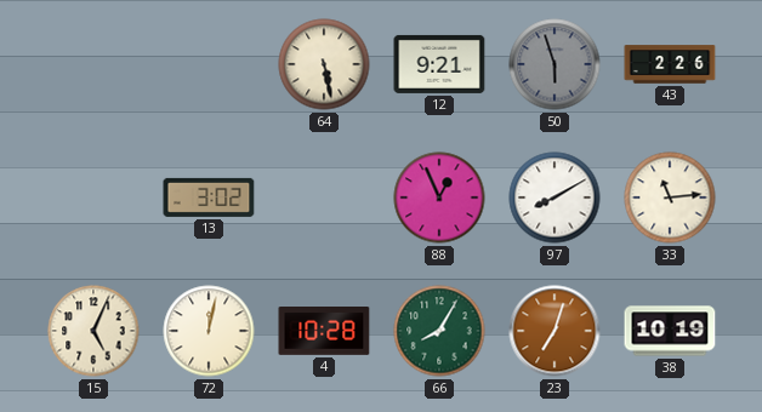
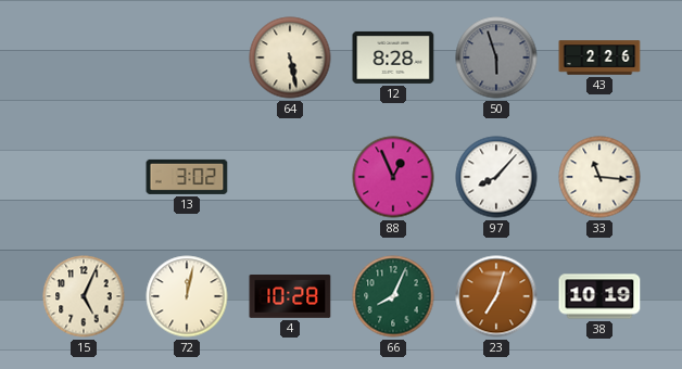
12: 9:21 -> 8:28
97: 8:10 -> 8:07
33: 11:14 -> 11:16
66: 8:05 -> 8:04
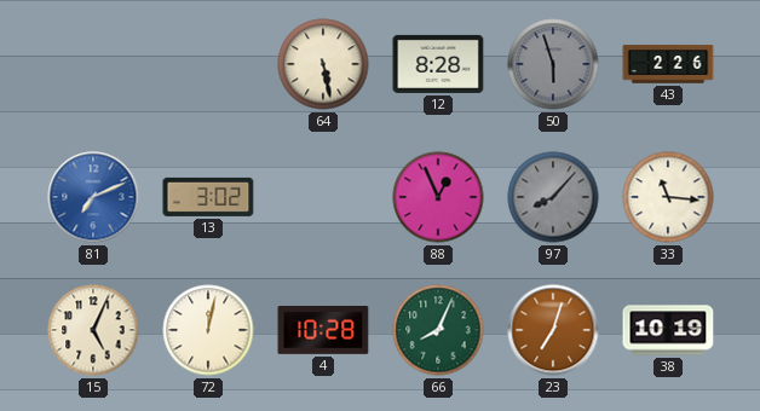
81: none -> 7:11
97 dial: white -> grey
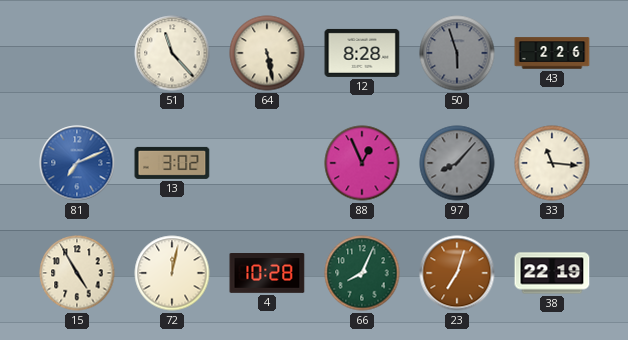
51: none -> 11:23
15: 5:04 -> 4:55
38: 10:19 -> 22:19
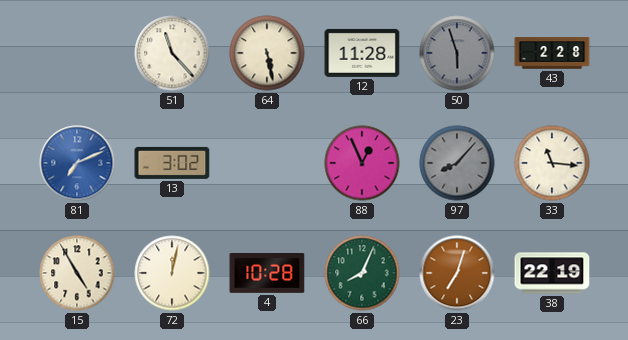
12: 8:28 -> 11:28
43: 2:26 -> 2:28
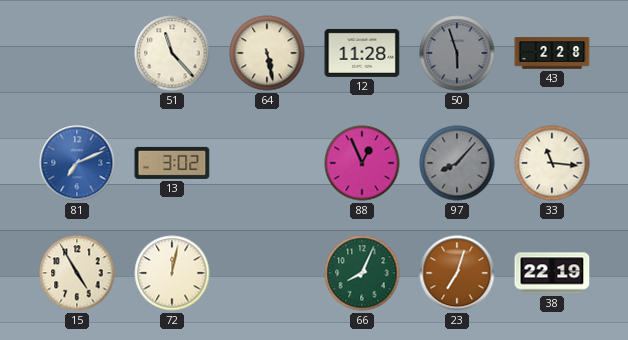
4: 10:28 -> none
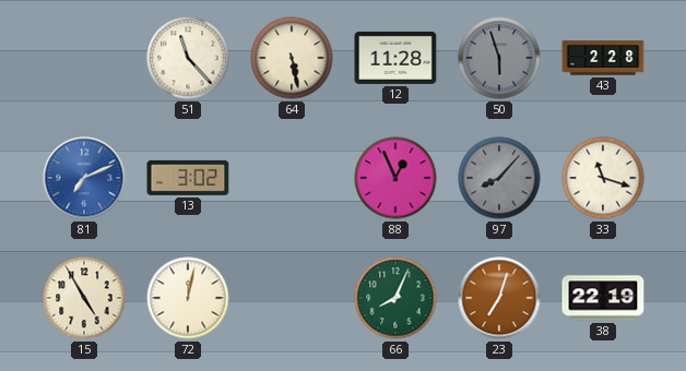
33: 11:16 -> 11:18
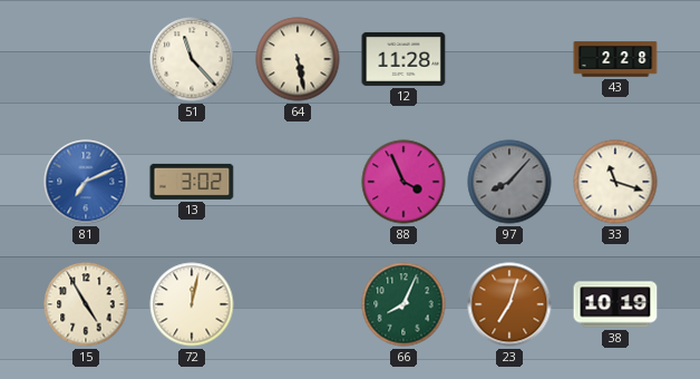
50: 5:57 -> none
88: 12:56 -> 3:56
38: 22:19 -> 10:19
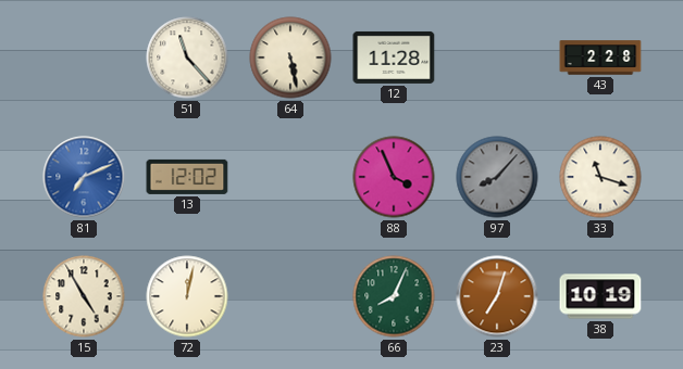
13: 3:02 -> 12:02
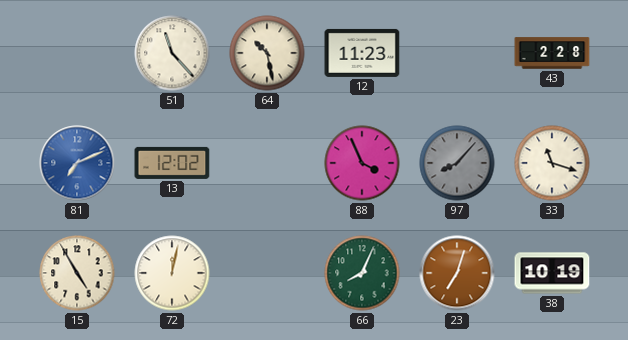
64: 5:28 -> 10:28
12: 11:28 -> 11:23
